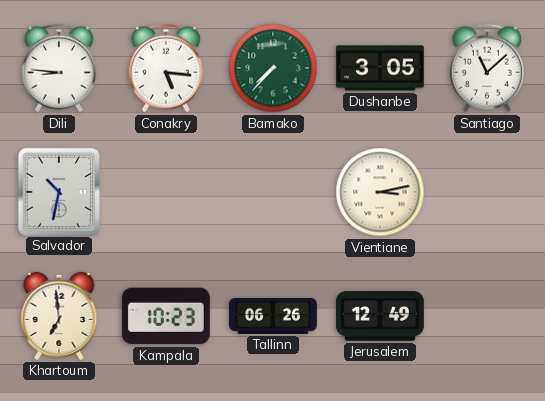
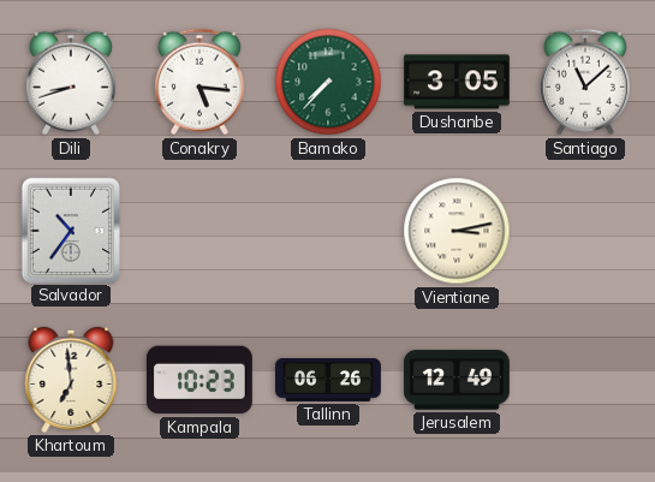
Dili: 8:46 -> 8:42
Salvador: 10:32 -> 10:36
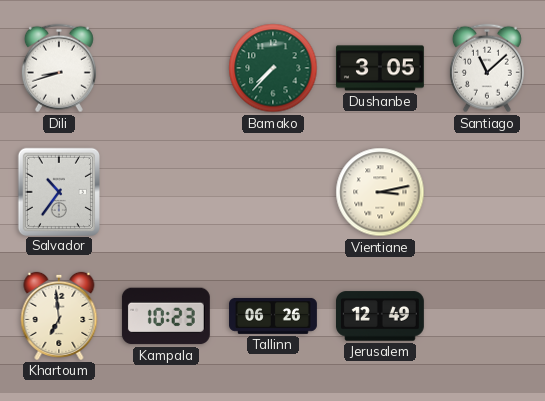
Conakry: 5:16 -> none
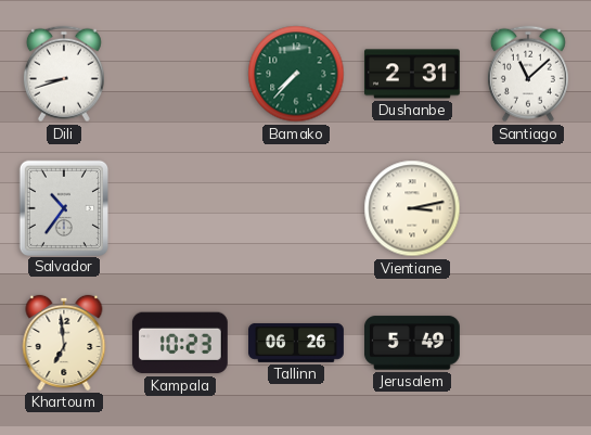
Dushanbe: 3:05 -> 2:31
Jerusalem: 12:49 -> 5:49
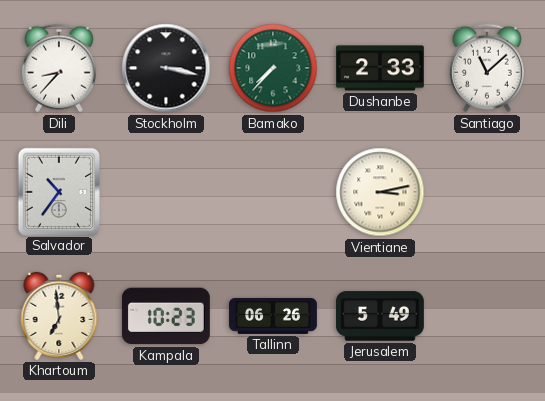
Dili: 8:42 -> 8:37
Stockholm: none -> 3:17
Dushanbe: 2:31 -> 2:33
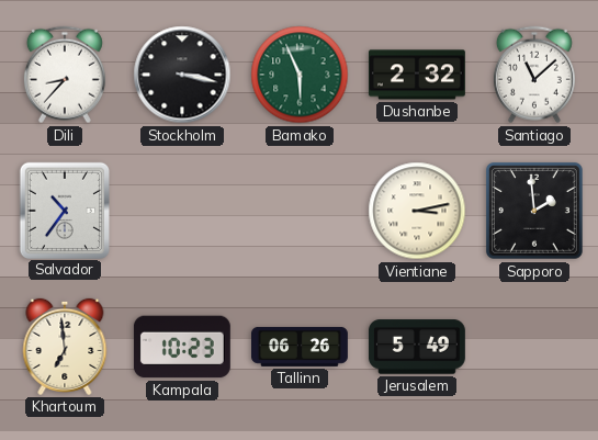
Bamako: 7:37 -> 5:56
Dushanbe: 2:33 -> 2:32
Sapporo: none -> 1:59
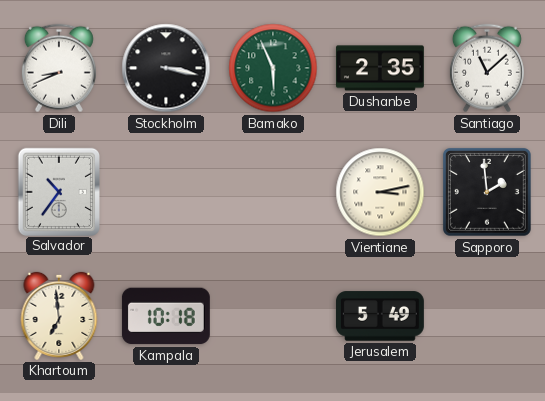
Dili: 8:37 -> 8:41
Dushanbe: 2:32 -> 2:35
Kampala: 10:23 -> 10:18
Tallinn: 06:26 -> none
